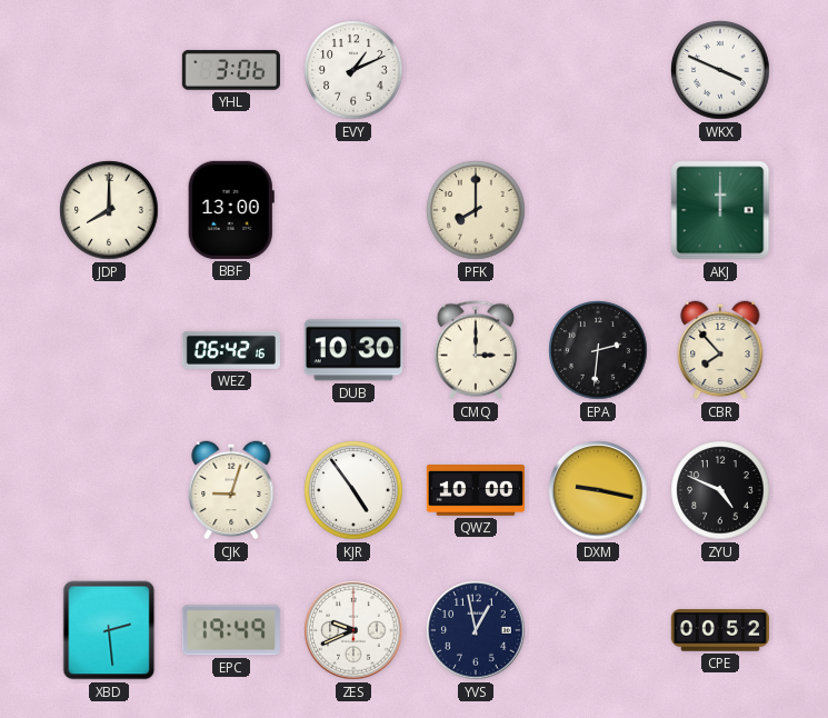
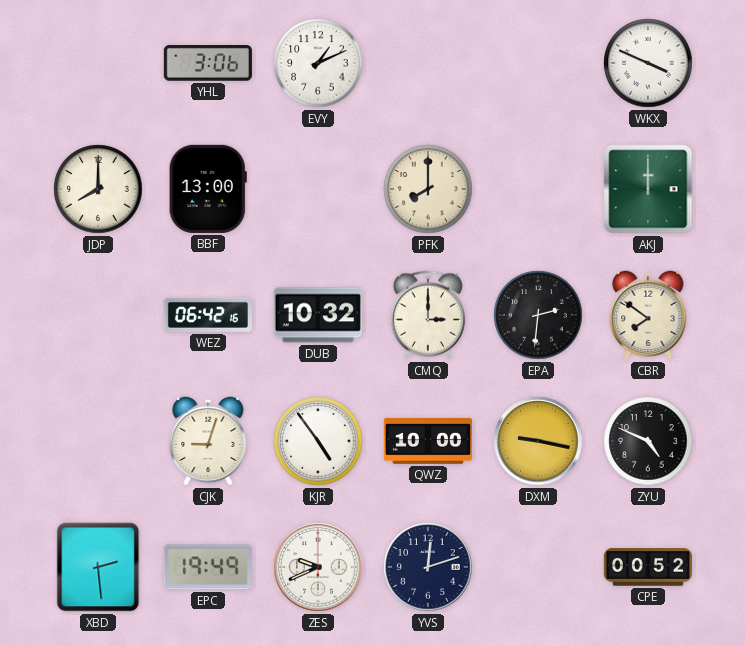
DUB: 10:30 -> 10:32
CBR: 7:53 -> 7:51
YVS: 12:58 -> 12:12
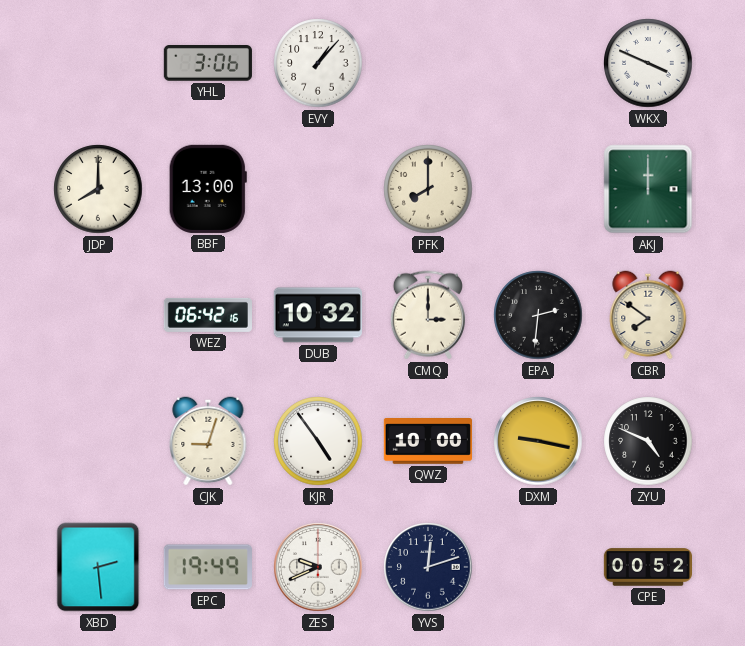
EVY: 1:11 -> 1:07
